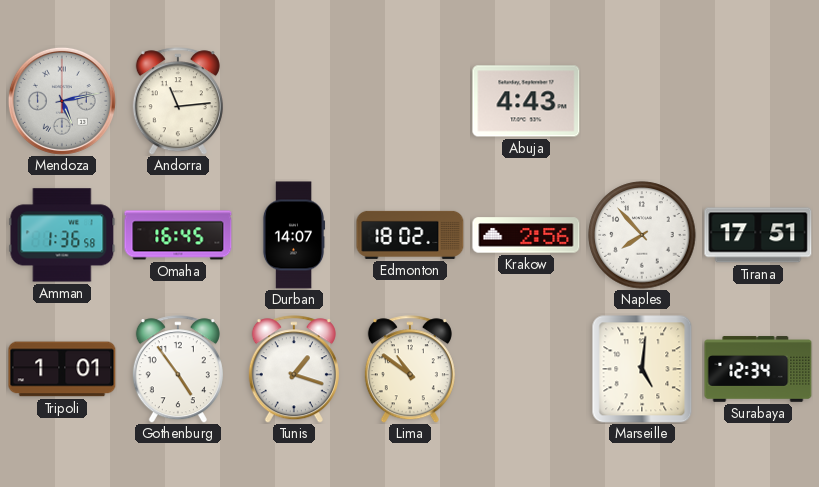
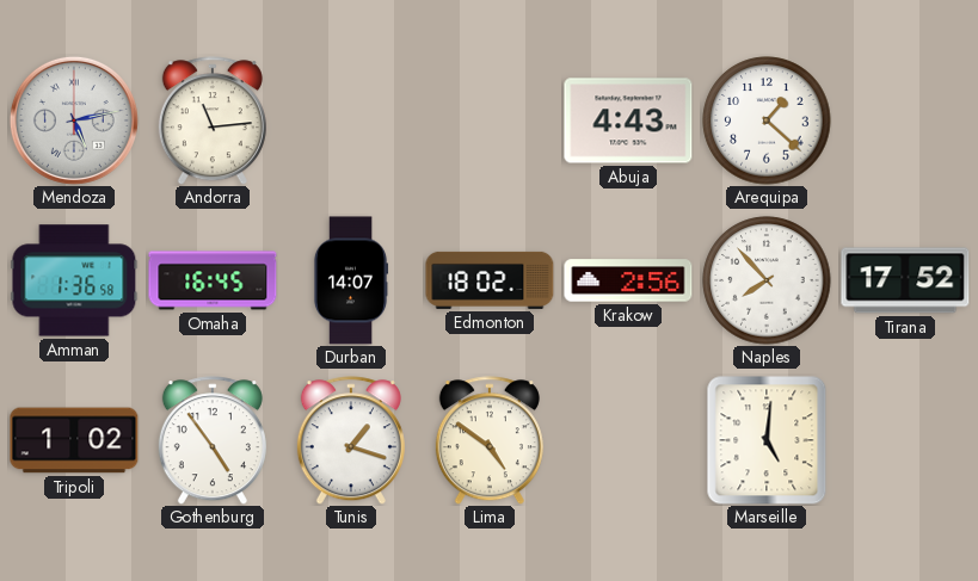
Arequipa: none -> 1:22
Tirana: 17:51 -> 17:52
Tripoli: 1:01 -> 1:02
Lima: 10:51 -> 4:51
Surabaya: 12:34 -> none
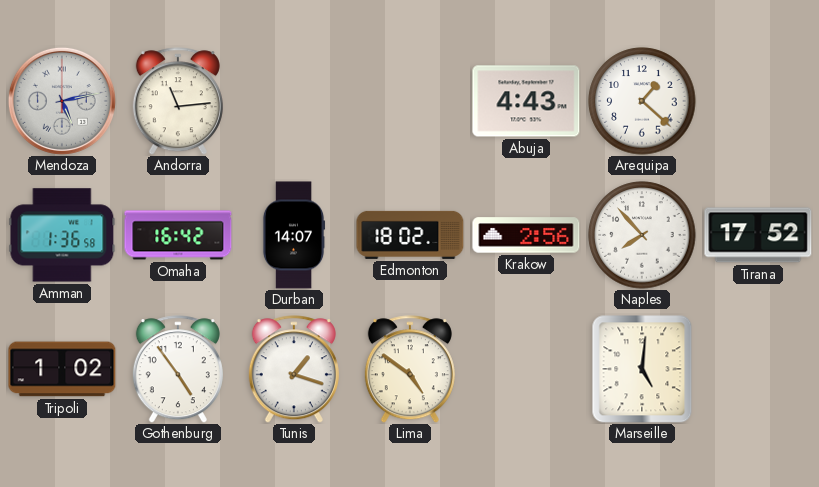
Omaha: 16:45 -> 16:42
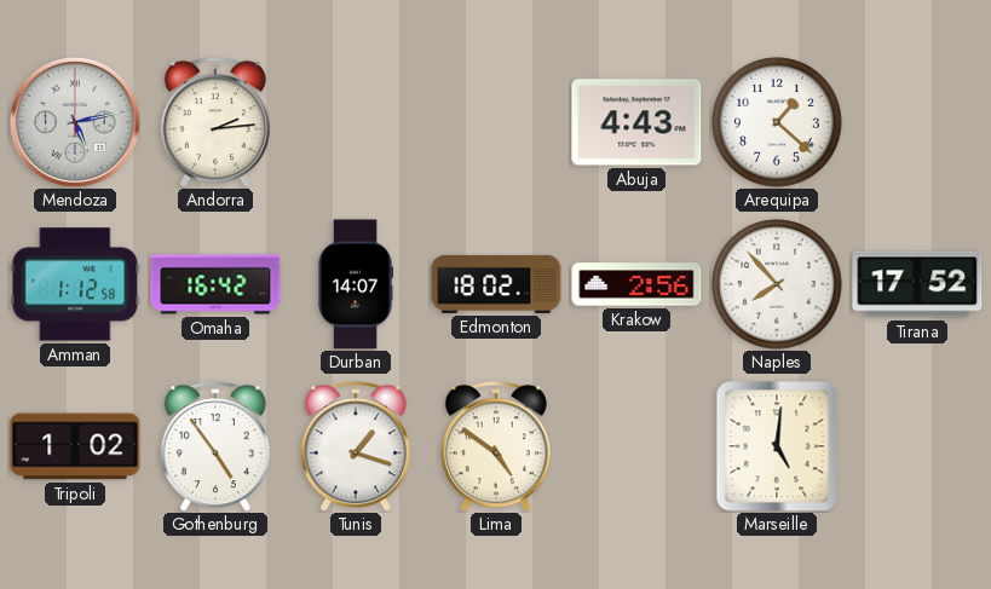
Andorra: 11:14 -> 2:14
Amman: 1:36 -> 1:12
